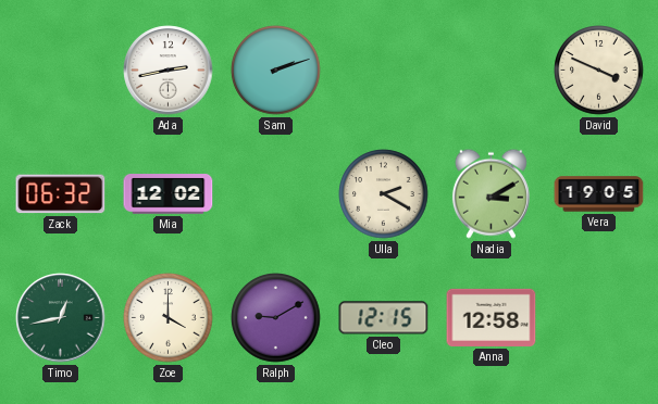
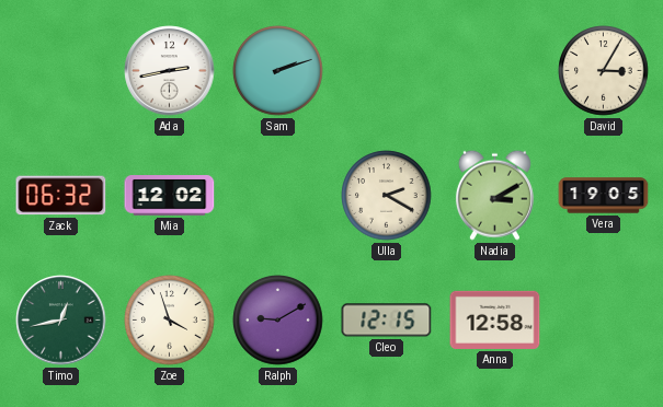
David: 3:49 -> 3:05
Zoe: 4:00 -> 3:57
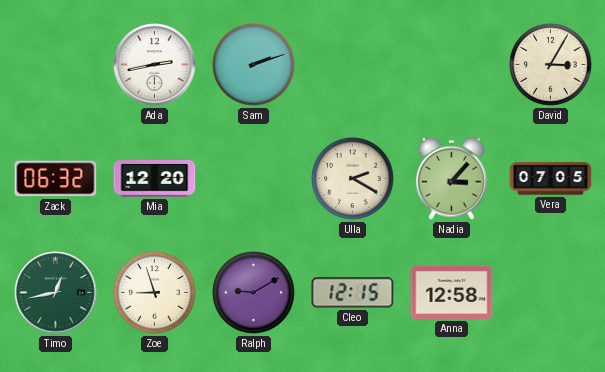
Mia: 12:02 -> 12:20
Nadia: 3:10 -> 3:07
Vera: 19:05 -> 07:05
Zoe: 3:57 -> 8:57
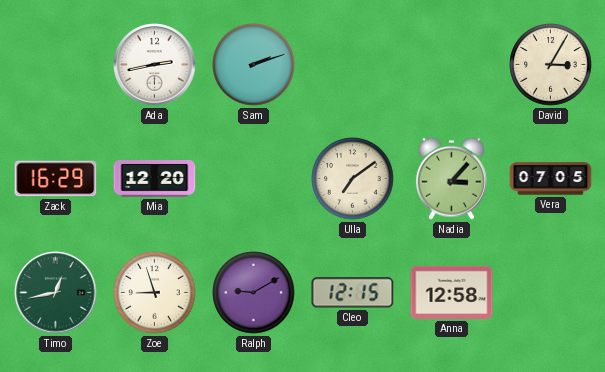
Zack: 06:32 -> 16:29
Ulla: 2:20 -> 7:09
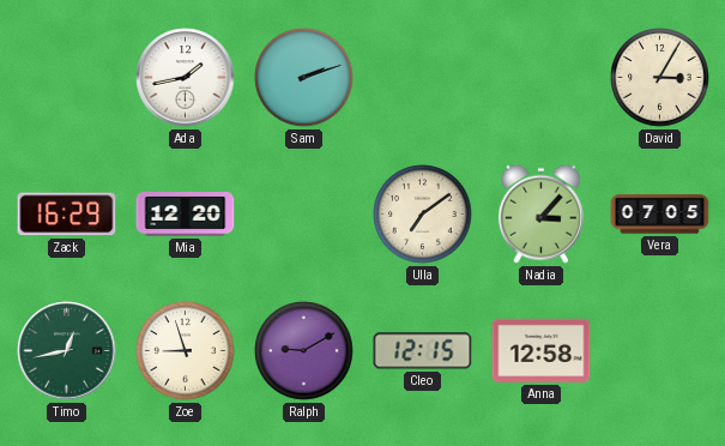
Ada: 2:43 -> 1:43
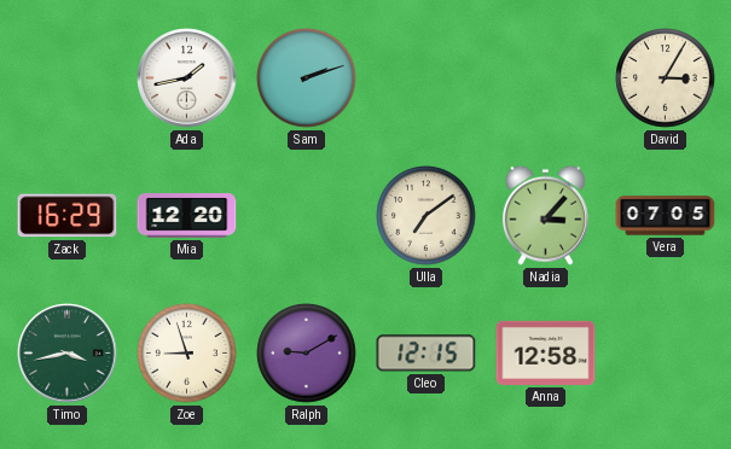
Timo: 12:43 -> 3:43
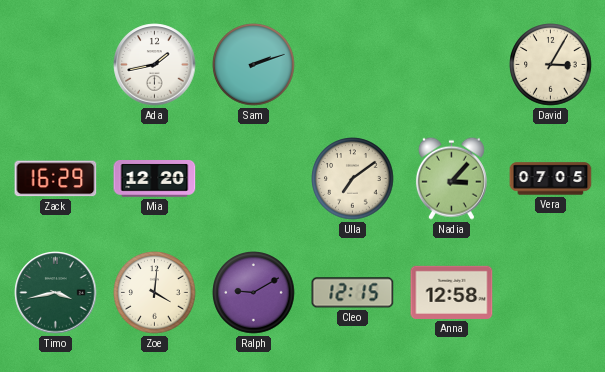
Zoe: 8:57 -> 4:01
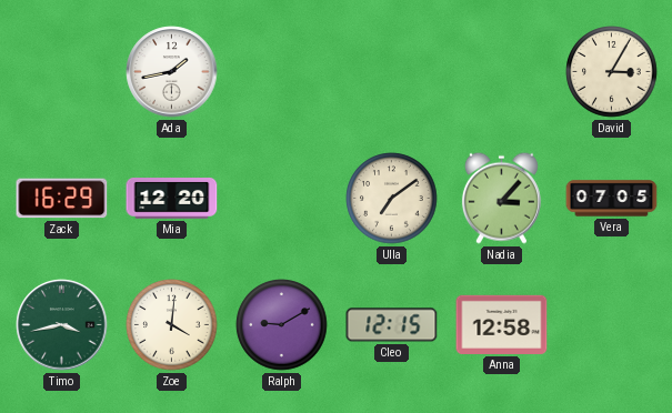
Sam: 2:12 -> none
